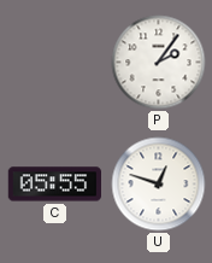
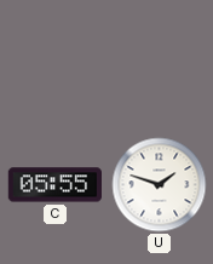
P: 2:06 -> none
U: 12:48 -> 1:48
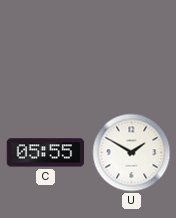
U: 1:48 -> 1:50
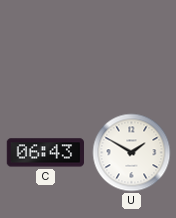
C: 05:55 -> 06:43
